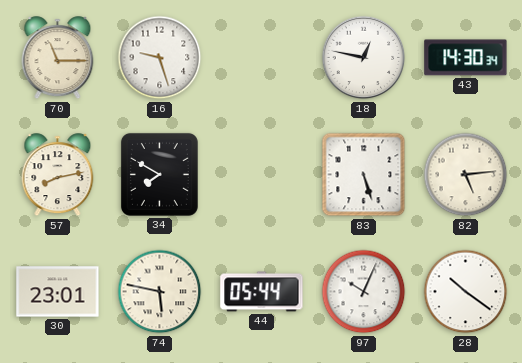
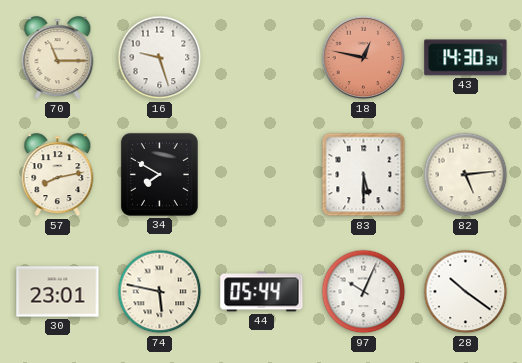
18 dial: white -> salmon
83: 5:27 -> 5:30
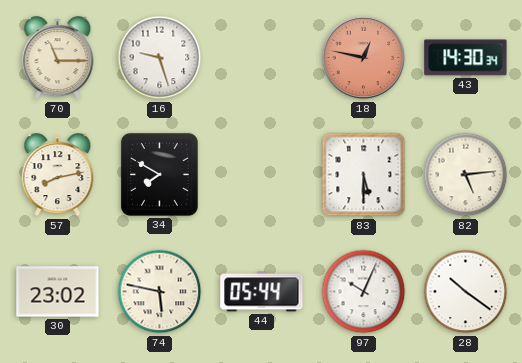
30: 23:01 -> 23:02
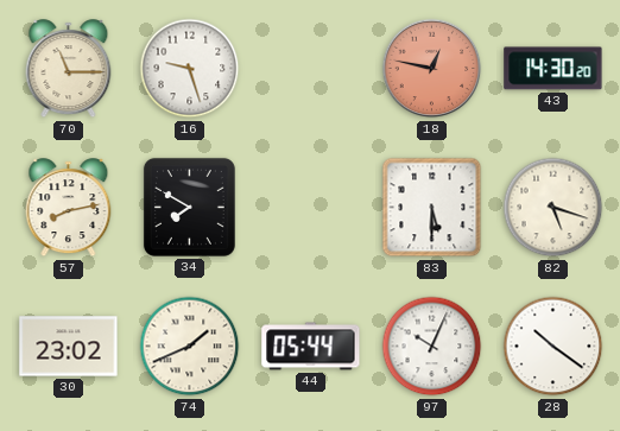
43: 14:30:34 -> 14:30:20
82: 5:14 -> 5:18
74: 5:47 -> 1:41
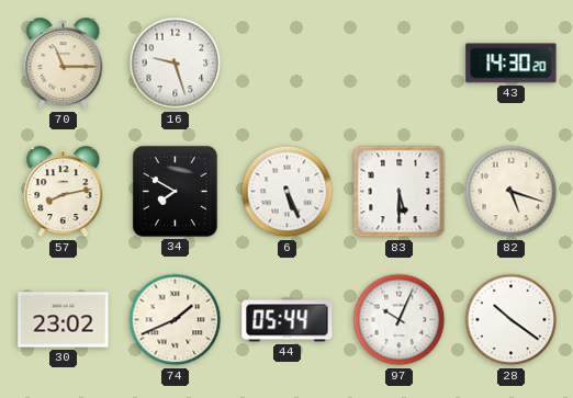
18: 12:47 -> none
6: none -> 5:26
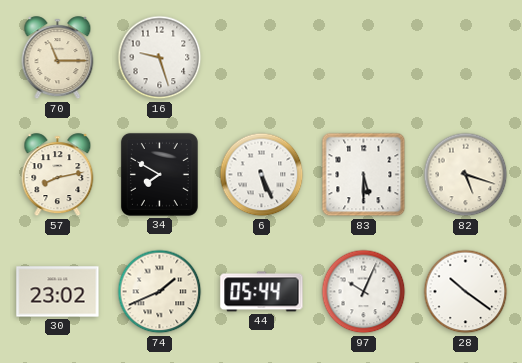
43: 14:30 -> none
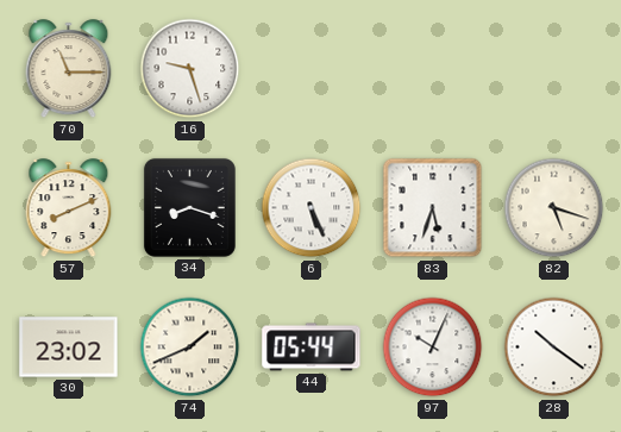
57: 8:13 -> 8:11
34: 7:50 -> 8:18
83: 5:30 -> 5:33
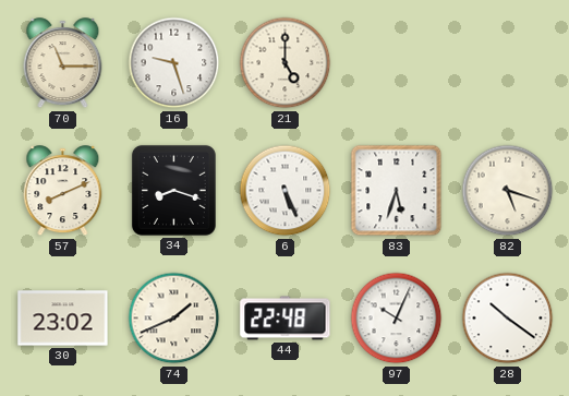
21: none -> 5:00
44: 05:44 -> 22:48
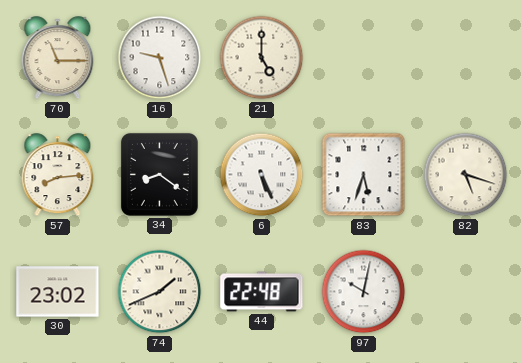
57: 8:11 -> 8:14
34: 8:18 -> 8:21
97: 10:04 -> 10:02
28: 10:21 -> none
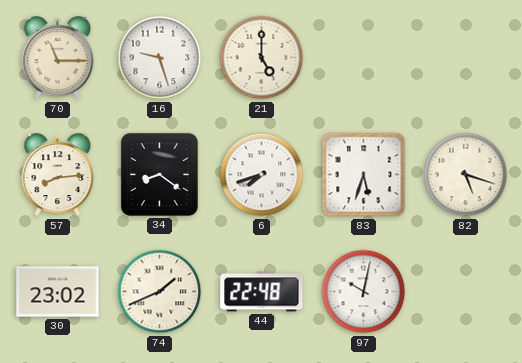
6: 5:26 -> 7:42
